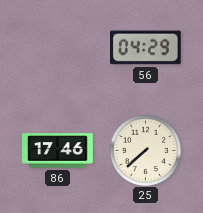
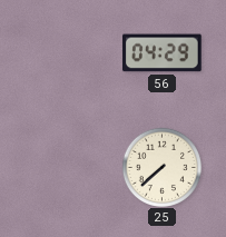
86: 17:46 -> none
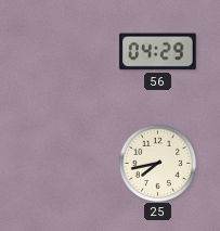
25: 7:38 -> 7:43
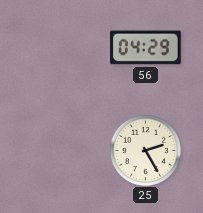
25: 7:43 -> 2:25
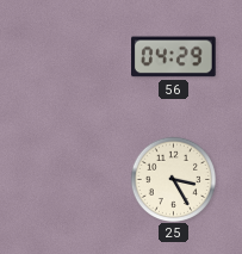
25: 2:25 -> 3:25
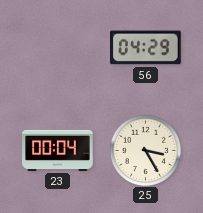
23: none -> 00:04
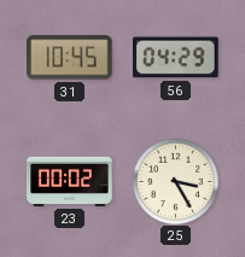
31: none -> 10:45
23: 00:04 -> 00:02
